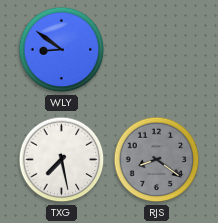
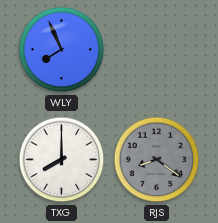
WLY: 8:51 -> 7:56
TXG: 7:28 -> 8:00
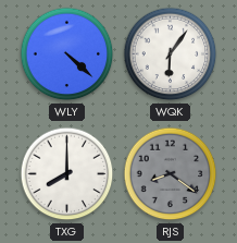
WLY: 7:56 -> 4:22
WQK: none -> 6:06
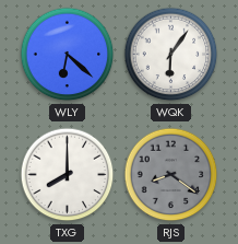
WLY: 4:22 -> 6:22
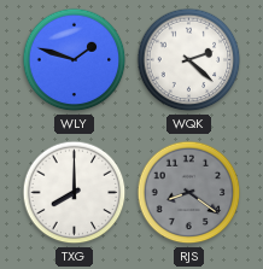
WLY: 6:22 -> 1:48
WQK: 6:06 -> 2:22
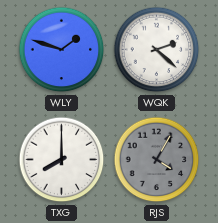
RJS: 8:21 -> 4:05
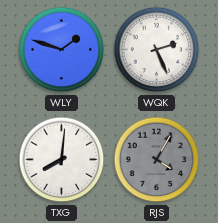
WQK: 2:22 -> 2:26
TXG: 8:00 -> 8:01
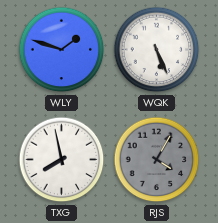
WQK: 2:26 -> 5:26
TXG: 8:01 -> 7:58
